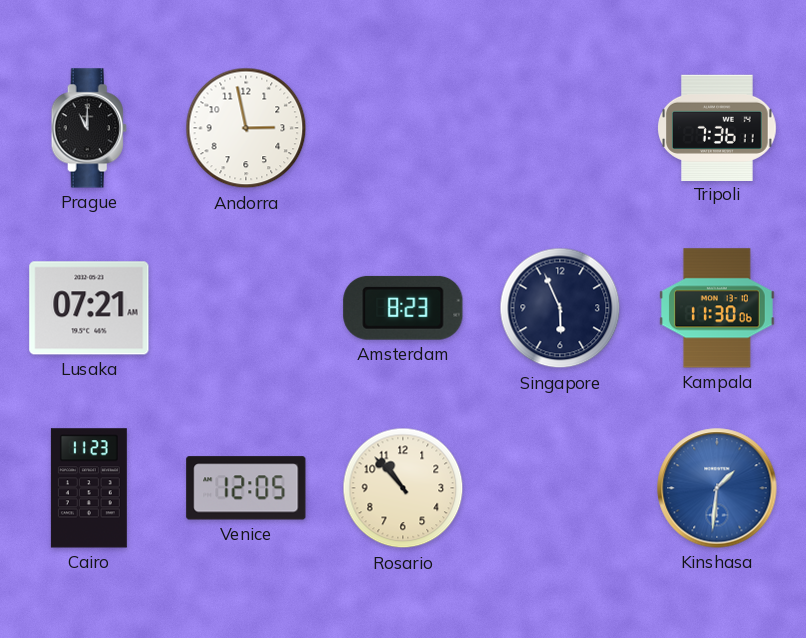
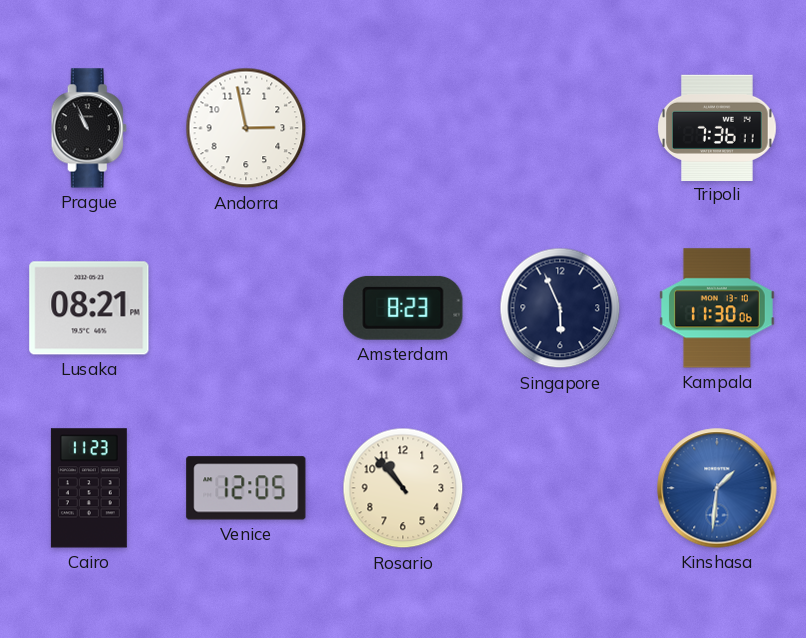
Prague: 11:00 -> 10:56
Lusaka: 07:21 -> 08:21
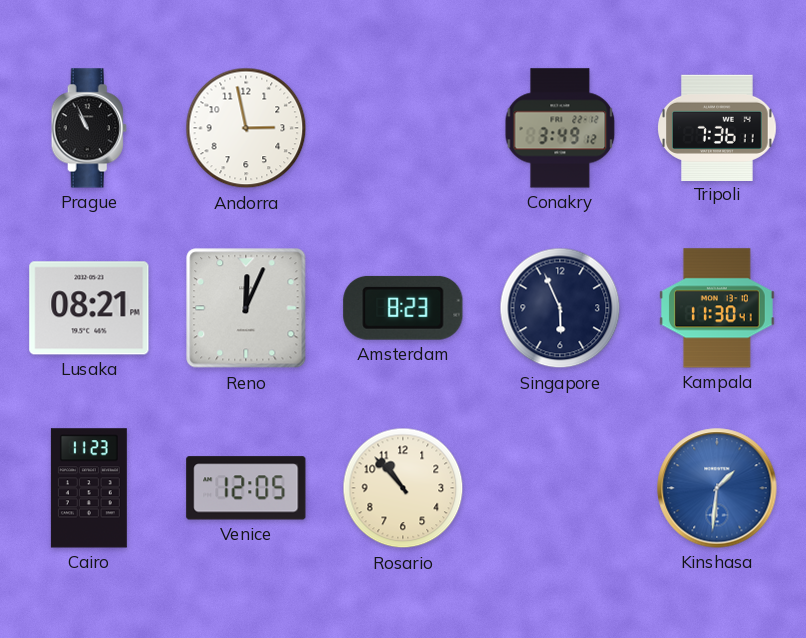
Conakry: none -> 3:49
Reno: none -> 12:04
Kampala: 11:30:06 -> 11:30:41
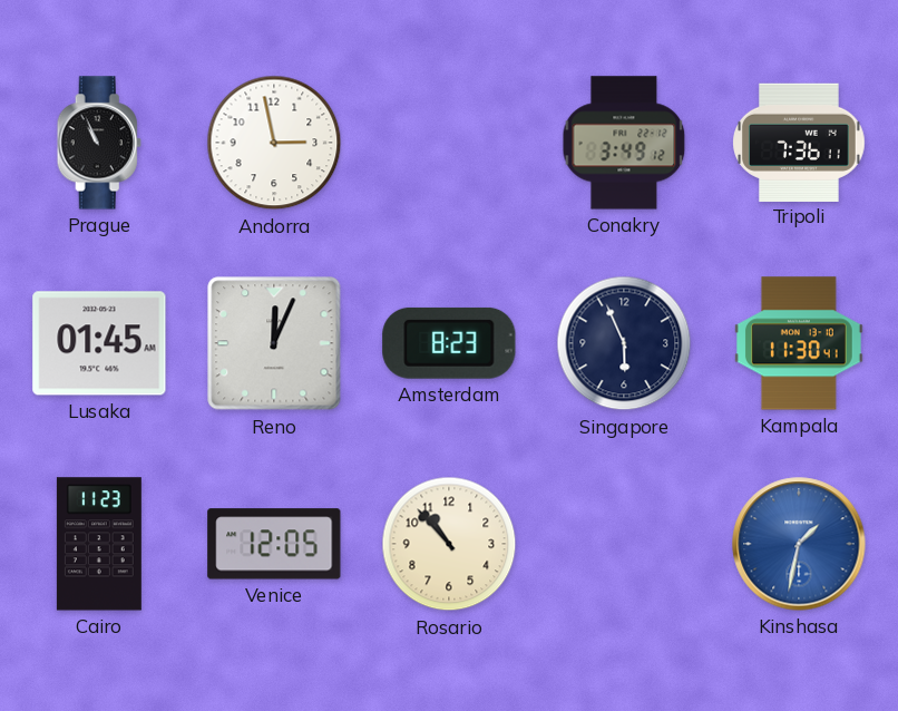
Lusaka: 08:21 -> 01:45
Kinshasa: 1:31 -> 1:32
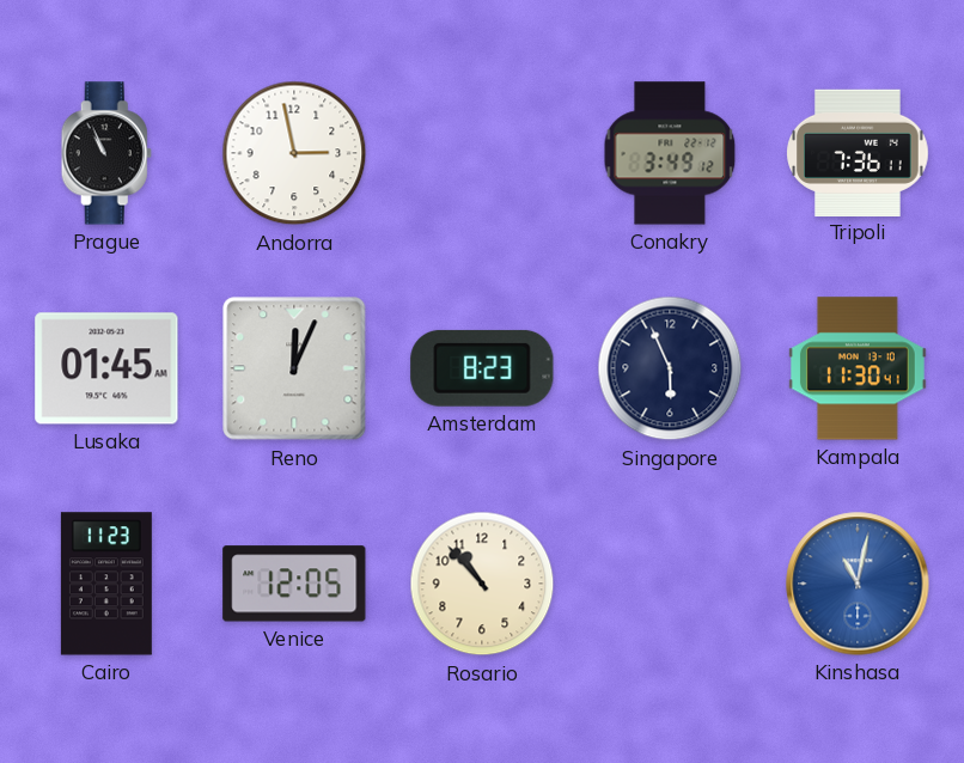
Kinshasa: 1:32 -> 11:02
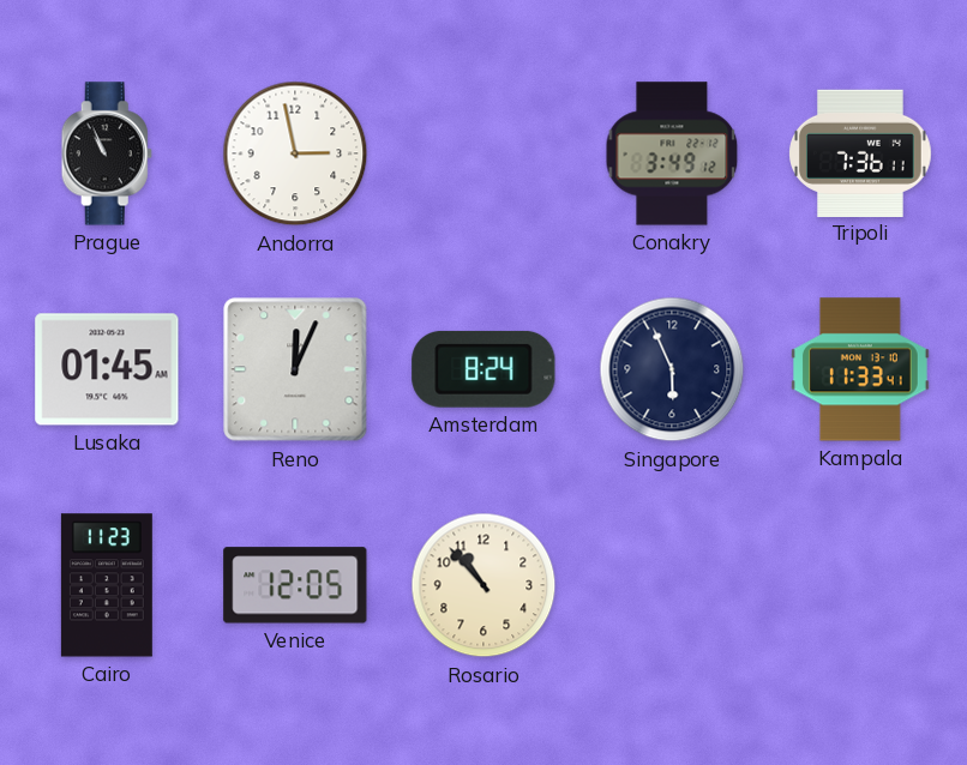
Amsterdam: 8:23 -> 8:24
Kampala: 11:30 -> 11:33
Kinshasa: 11:02 -> none
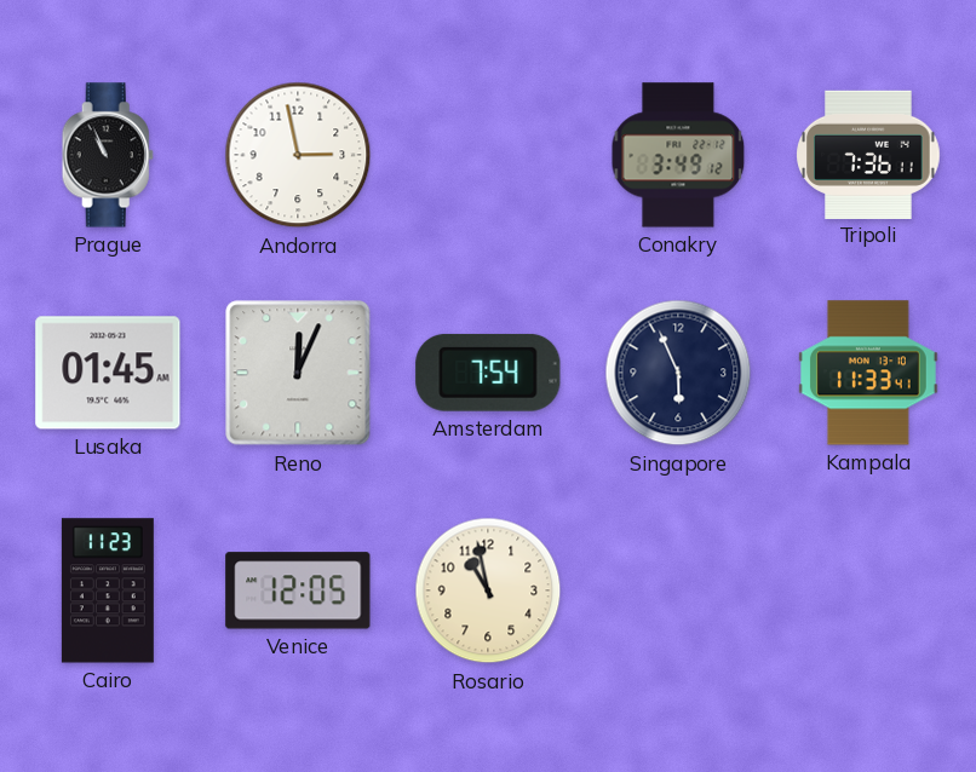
Amsterdam: 8:24 -> 7:54
Rosario: 10:53 -> 10:58
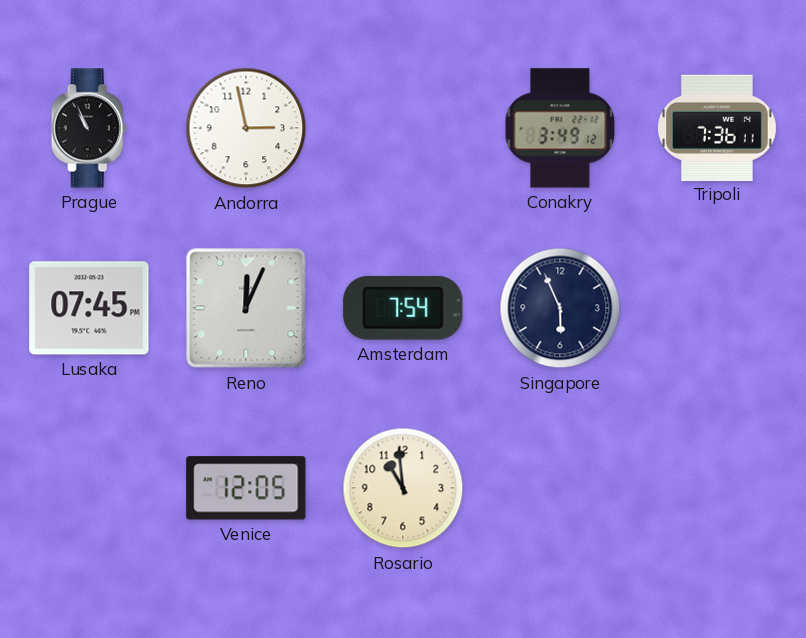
Lusaka: 01:45 -> 07:45
Kampala: 11:33 -> none
Cairo: 11:23 -> none
Rosario: 10:58 -> 10:59
